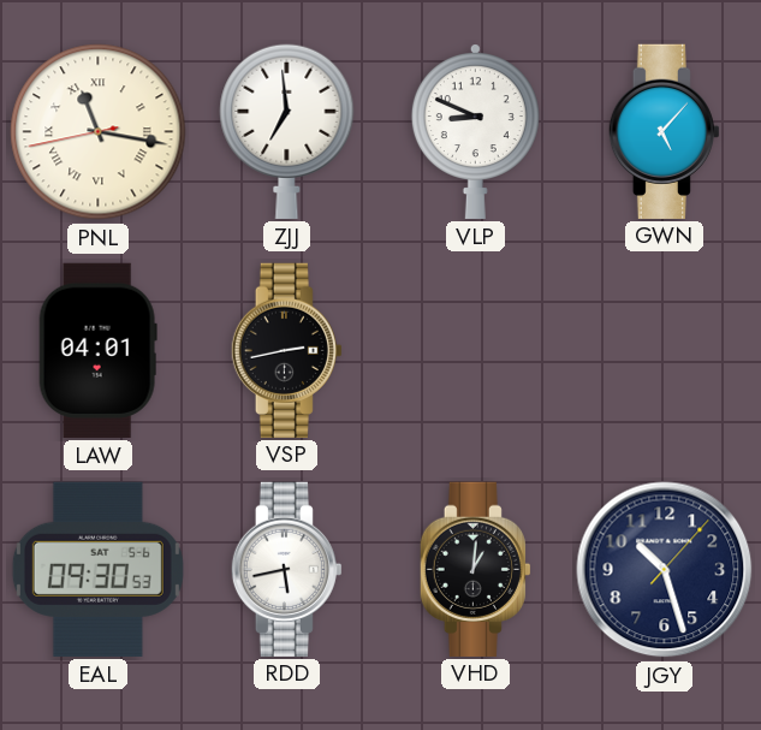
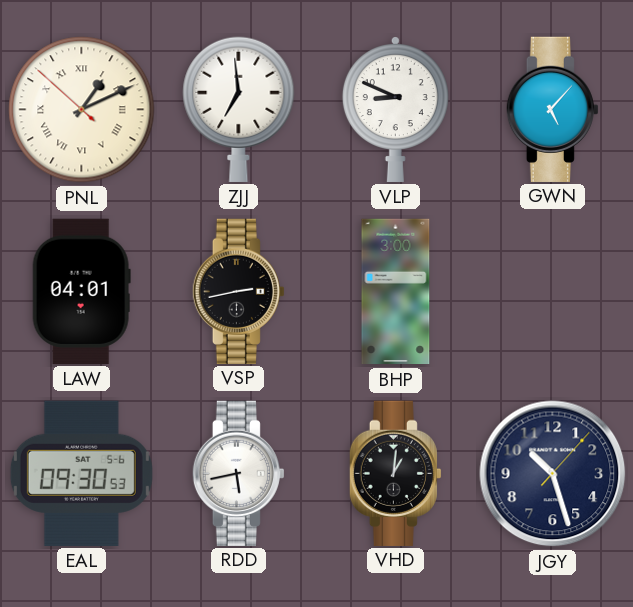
PNL: 11:16 -> 1:10
BHP: none -> 3:00
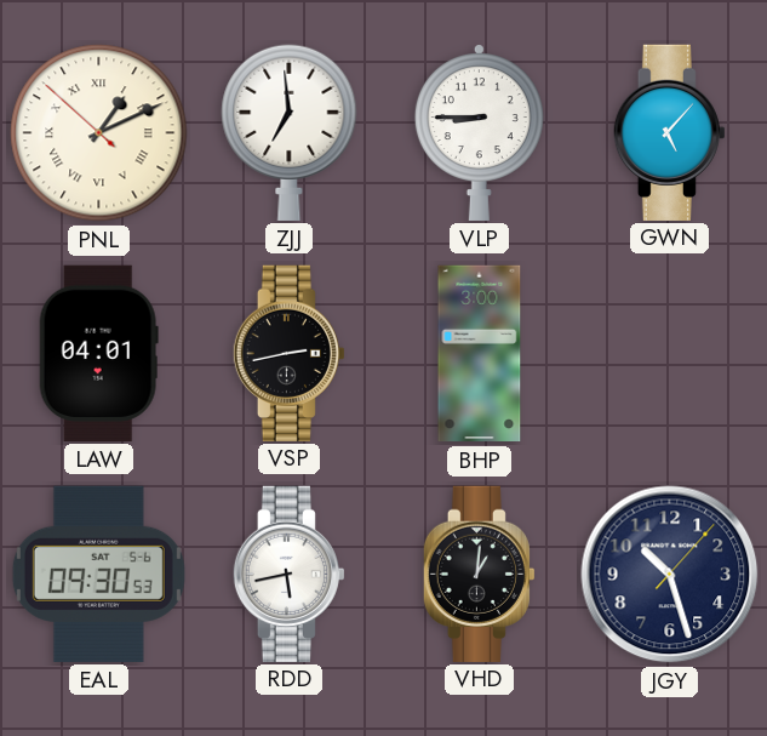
VLP: 8:49 -> 8:45
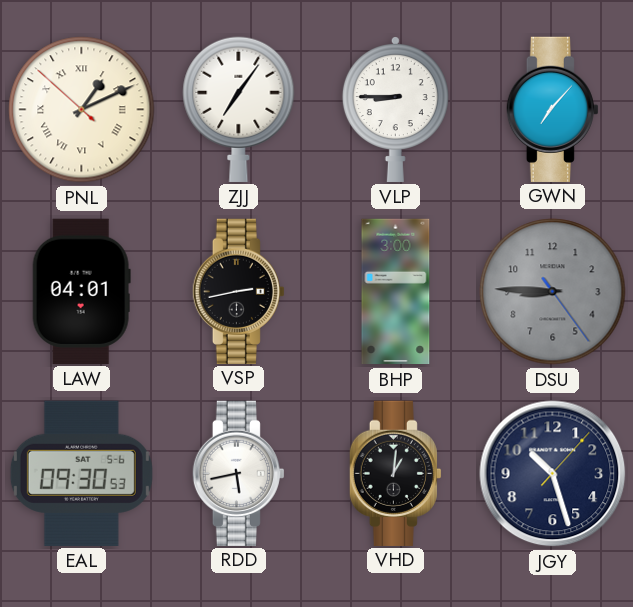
ZJJ: 6:59 -> 7:06
GWN: 5:07 -> 7:07
DSU: none -> 8:45
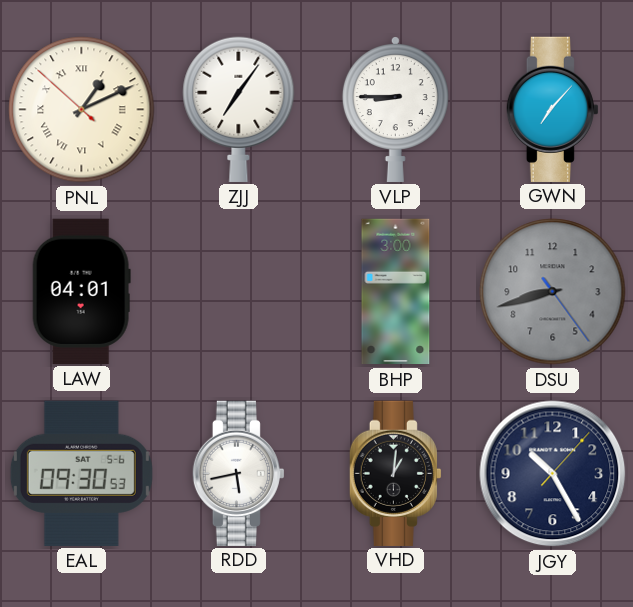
VSP: 2:43 -> none
DSU: 8:45 -> 8:42
JGY: 10:27 -> 10:25
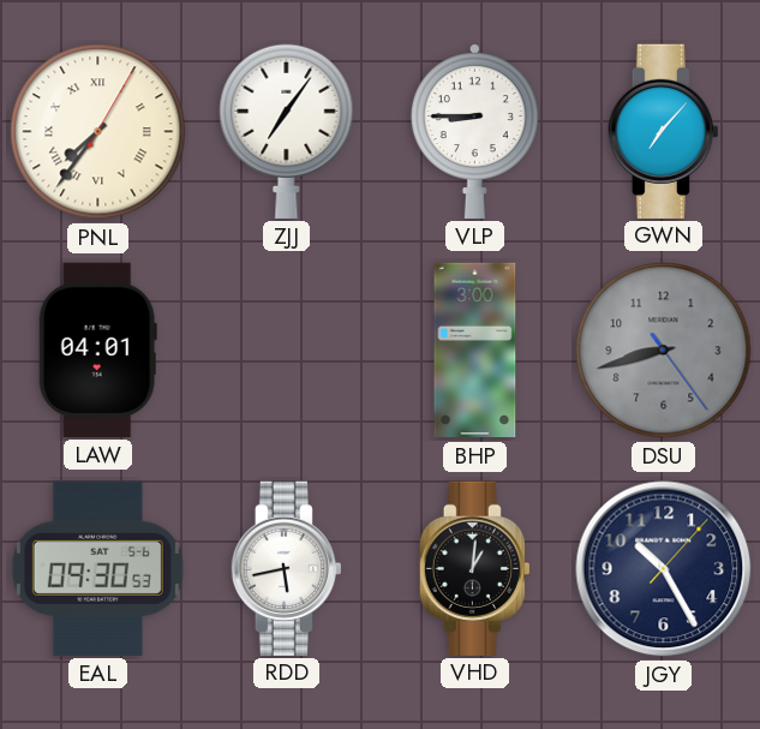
PNL: 1:10 -> 7:36
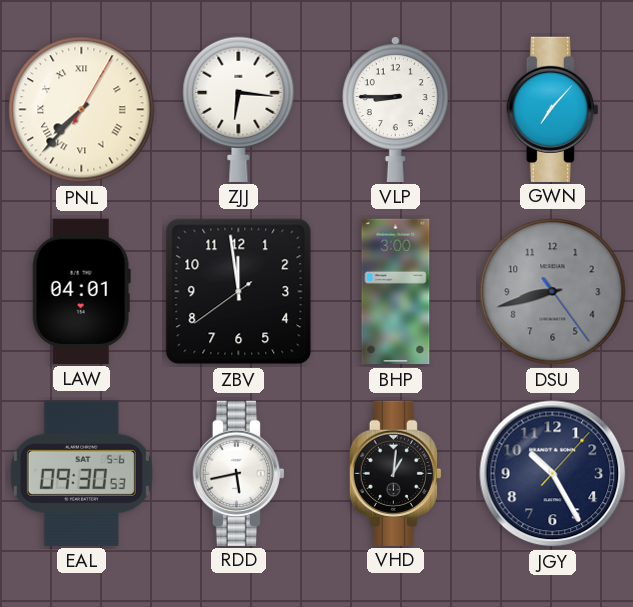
PNL: 7:36 -> 7:37
ZJJ: 7:06 -> 6:16
ZBV: none -> 11:58
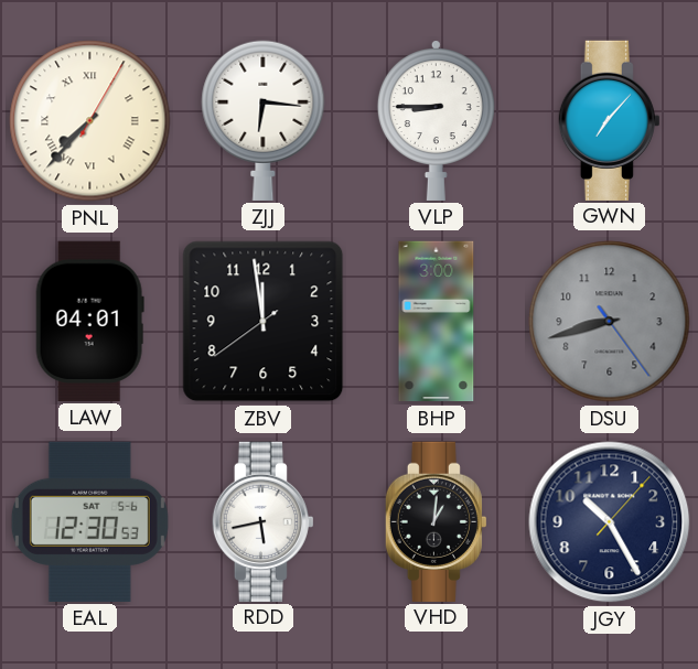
EAL: 09:30 -> 12:30
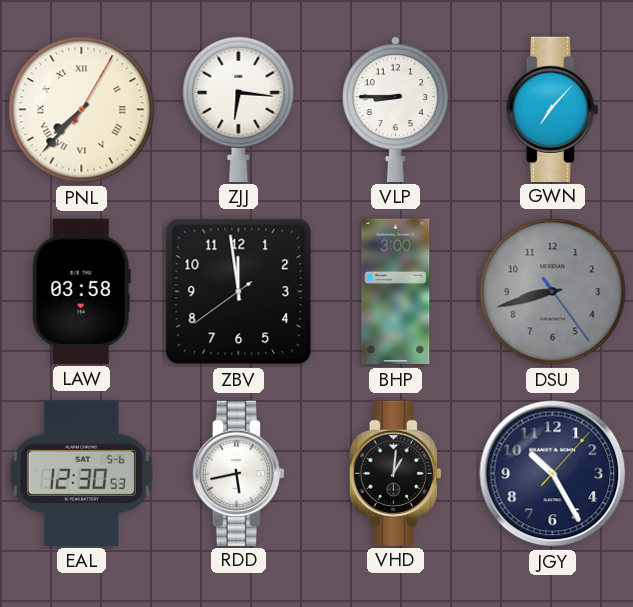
LAW: 04:01 -> 03:58
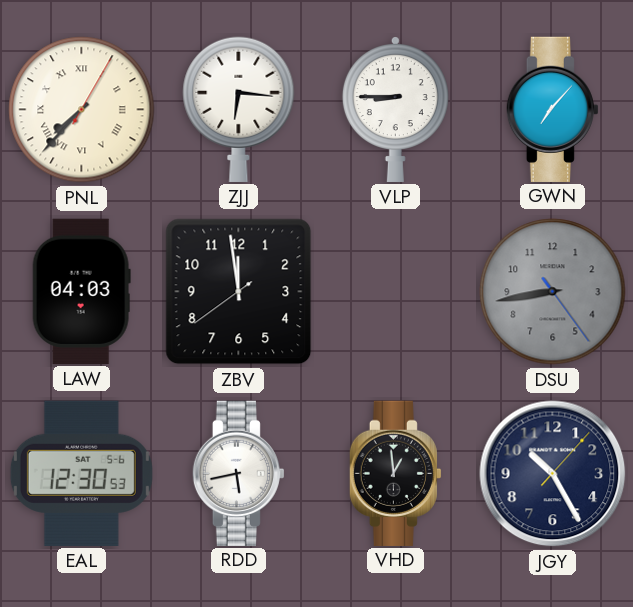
LAW: 03:58 -> 04:03
BHP: 3:00 -> none
DSU: 8:42 -> 8:43
VHD: 1:01 -> 12:59
